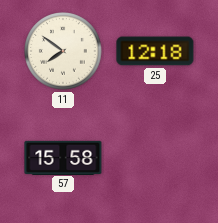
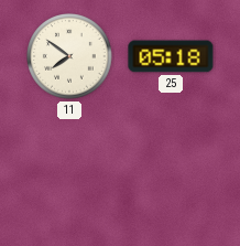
25: 12:18 -> 05:18
57: 15:58 -> none
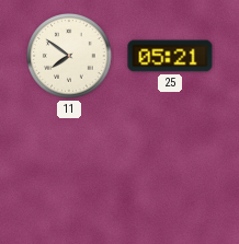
25: 05:18 -> 05:21
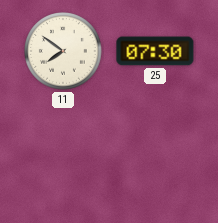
25: 05:21 -> 07:30
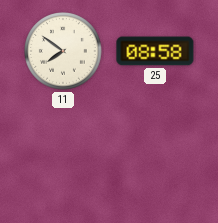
25: 07:30 -> 08:58
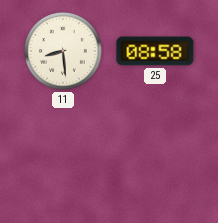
11: 7:51 -> 8:29
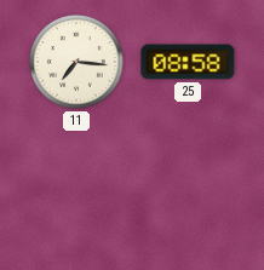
11: 8:29 -> 7:16
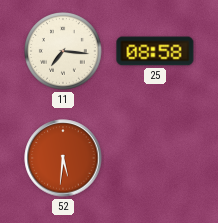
52: none -> 5:31
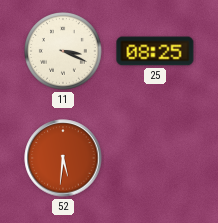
11: 7:16 -> 3:19
25: 08:58 -> 08:25
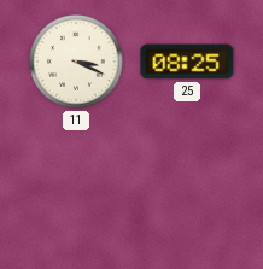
52: 5:31 -> none
